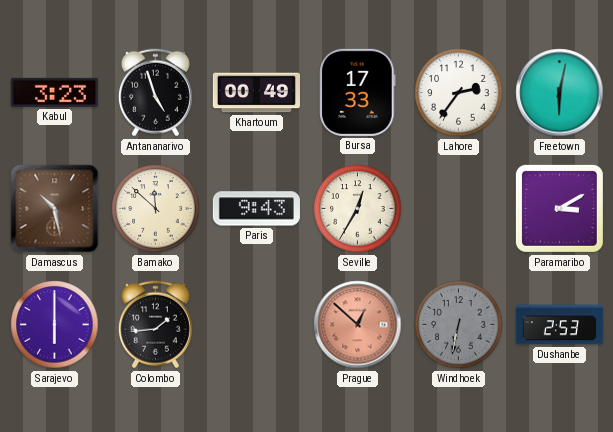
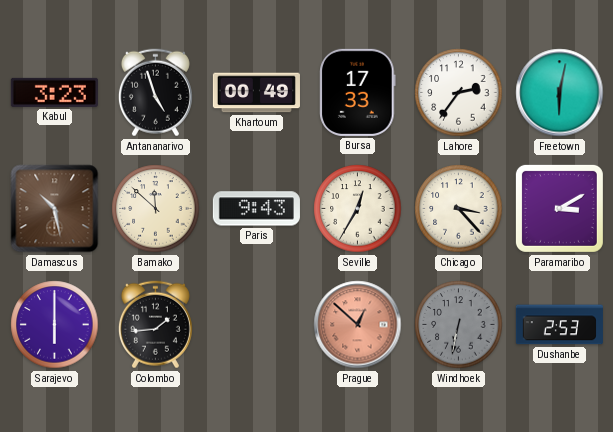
Chicago: none -> 3:23
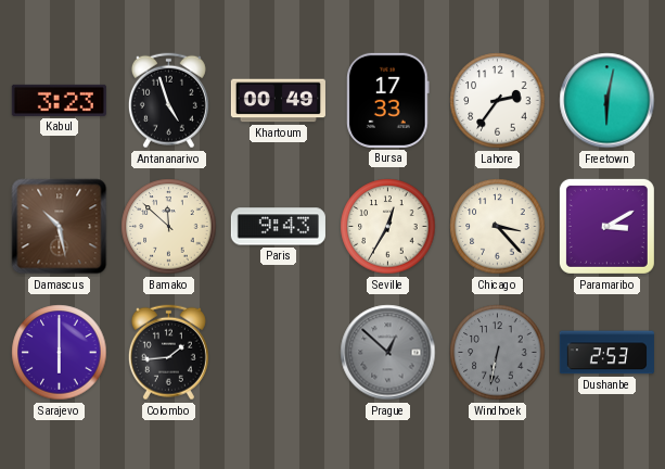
Prague dial: salmon -> grey
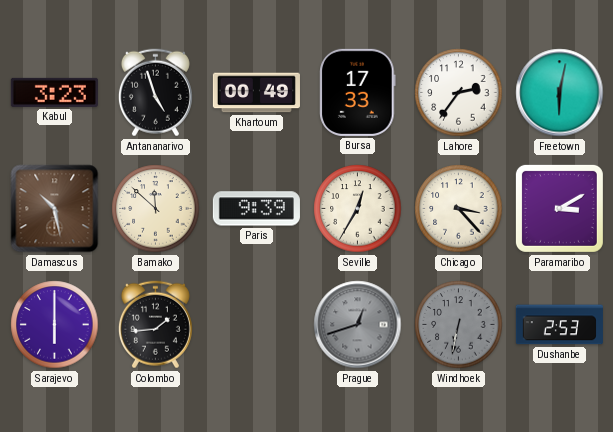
Paris: 9:43 -> 9:39
Prague: 12:52 -> 12:42
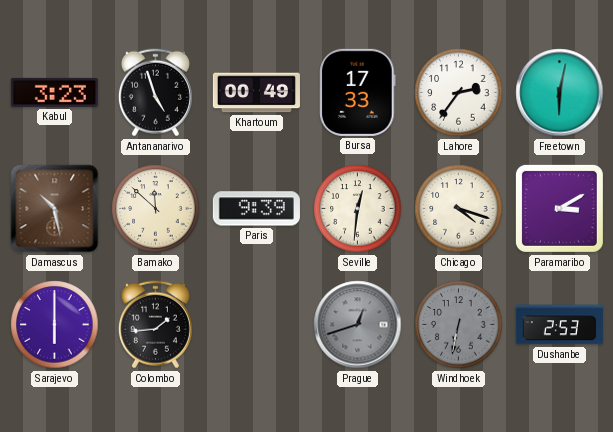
Seville: 12:35 -> 12:31
Chicago: 3:23 -> 4:18
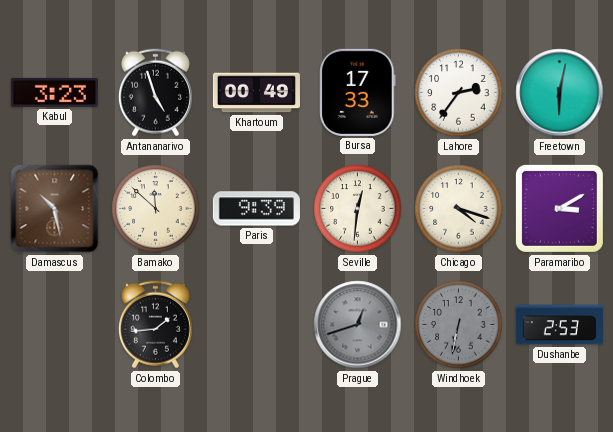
Sarajevo: 6:00 -> none
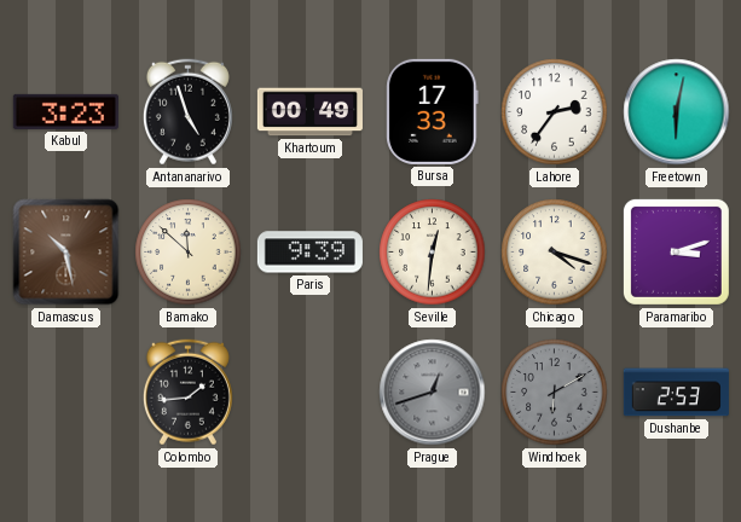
Paramaribo: 3:10 -> 3:12
Windhoek: 6:32 -> 6:10
